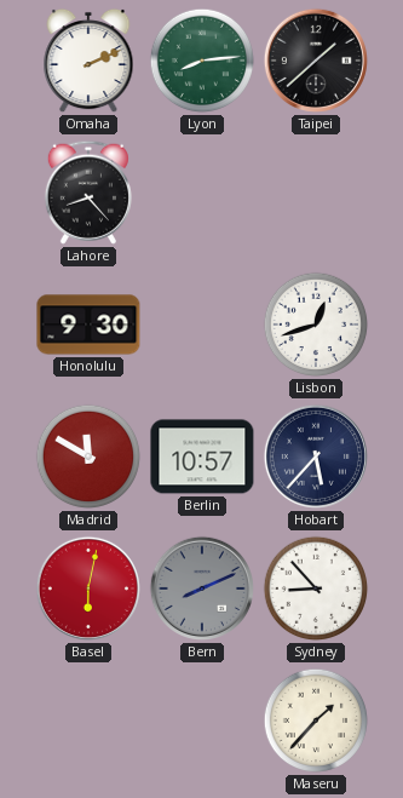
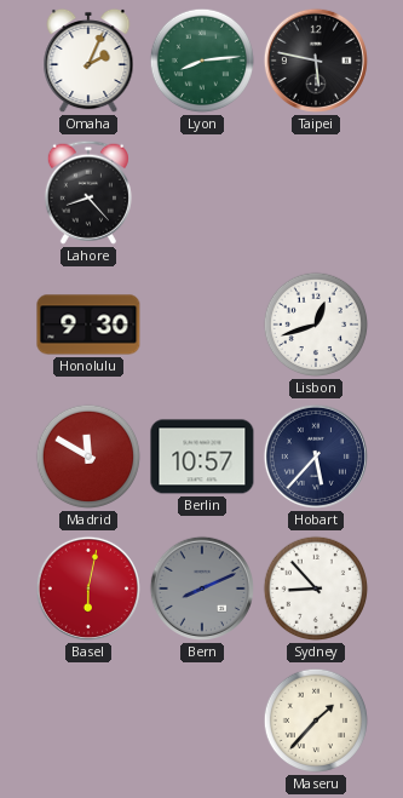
Omaha: 2:11 -> 2:04
Taipei: 1:38 -> 5:47
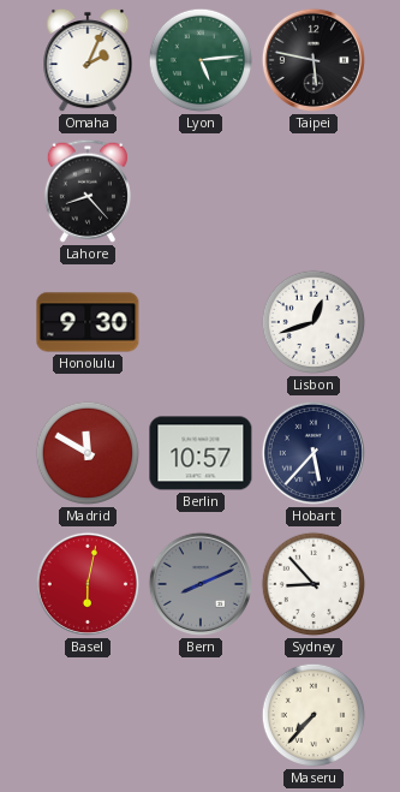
Lyon: 8:14 -> 5:14
Maseru: 1:37 -> 7:37
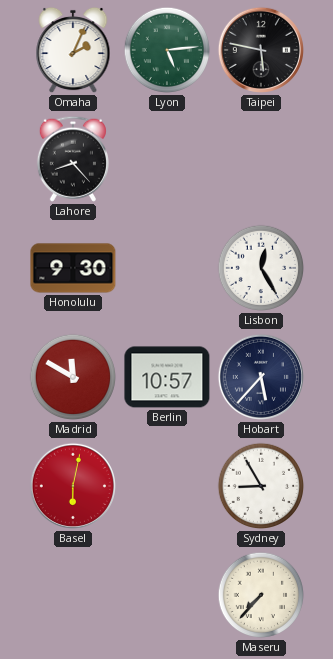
Lisbon: 12:42 -> 12:25
Bern: 8:11 -> none
Sydney: 8:53 -> 8:55
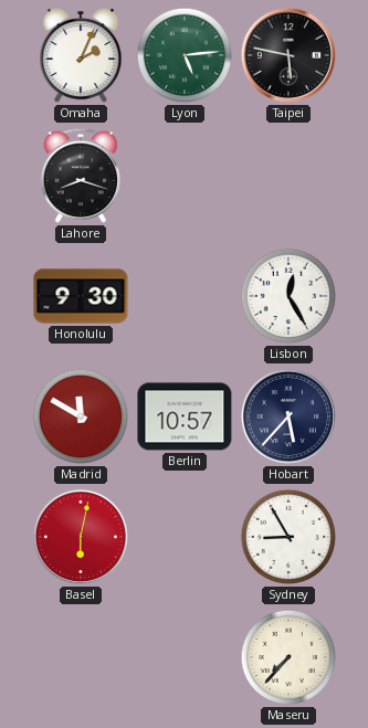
Lahore: 8:23 -> 8:18
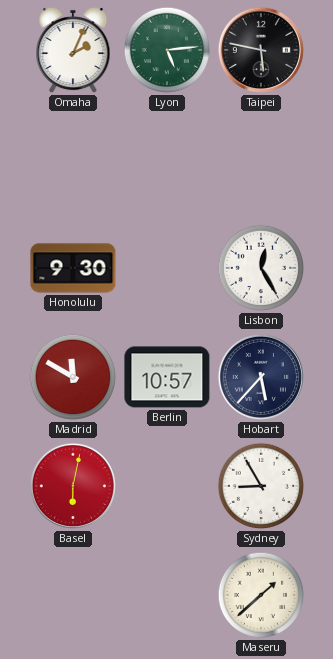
Lahore: 8:18 -> none
Maseru: 7:37 -> 1:38
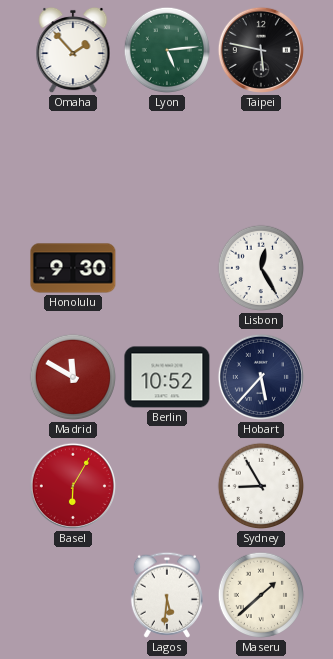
Omaha: 2:04 -> 1:53
Berlin: 10:57 -> 10:52
Basel: 6:02 -> 6:05
Lagos: none -> 5:31
